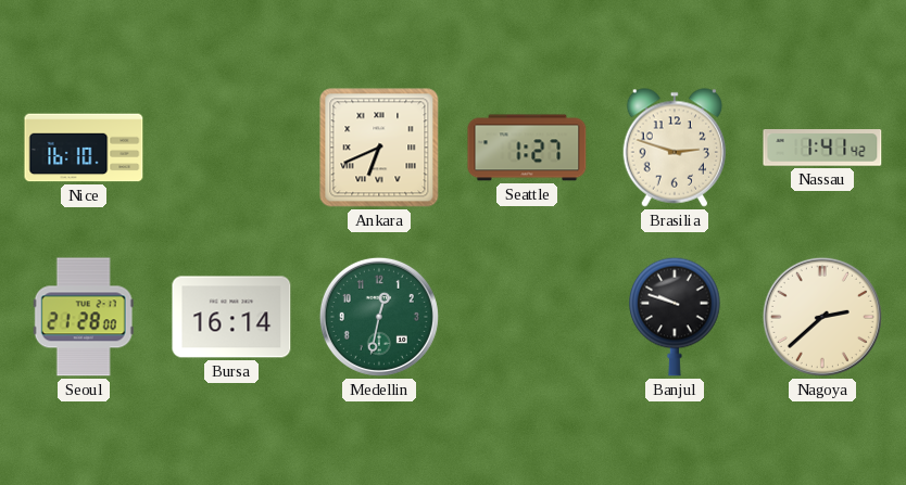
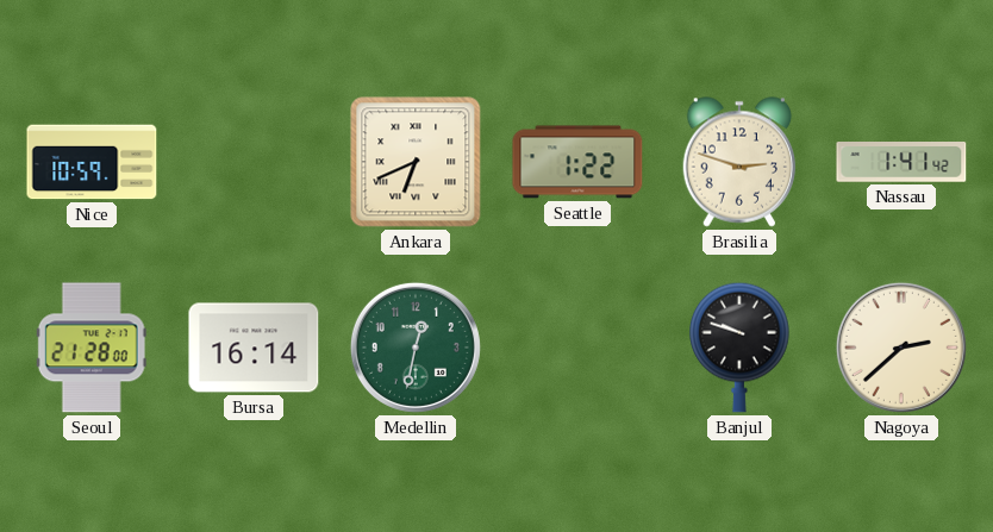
Nice: 16:10 -> 10:59
Seattle: 1:27 -> 1:22
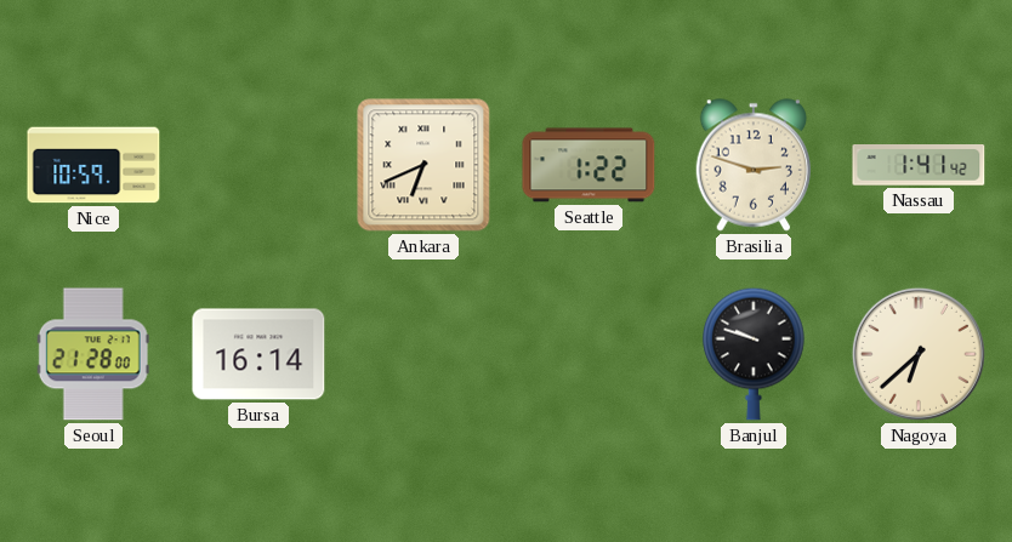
Medellin: 12:32 -> none
Nagoya: 2:38 -> 6:38
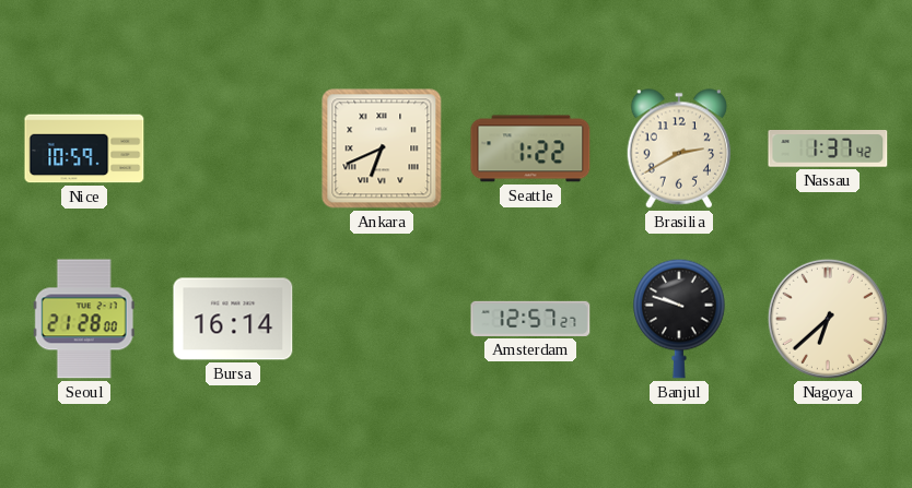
Brasilia: 2:48 -> 2:40
Nassau: 1:41 -> 1:37
Amsterdam: none -> 12:57
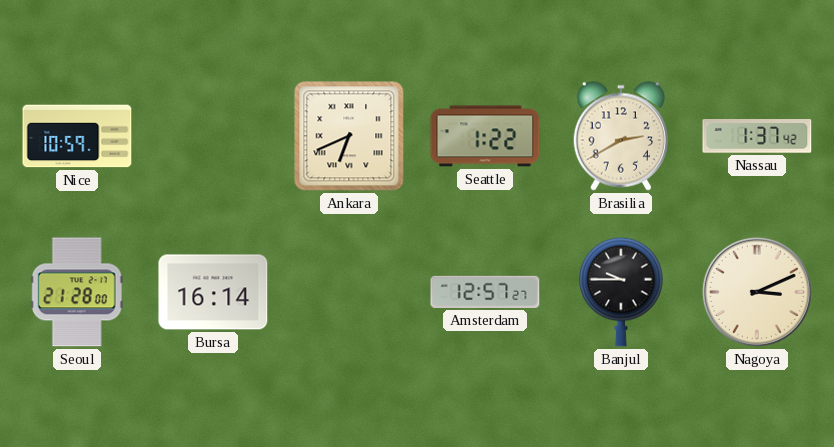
Banjul: 9:48 -> 9:45
Nagoya: 6:38 -> 3:11
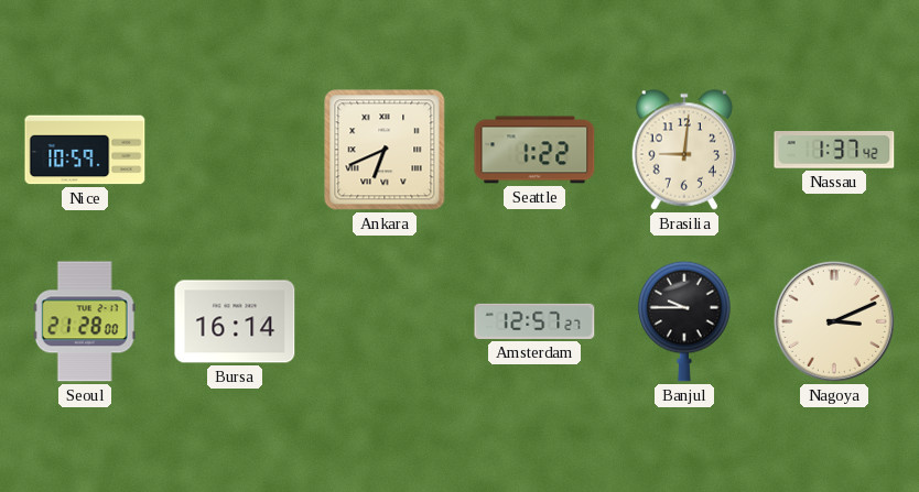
Brasilia: 2:40 -> 9:01
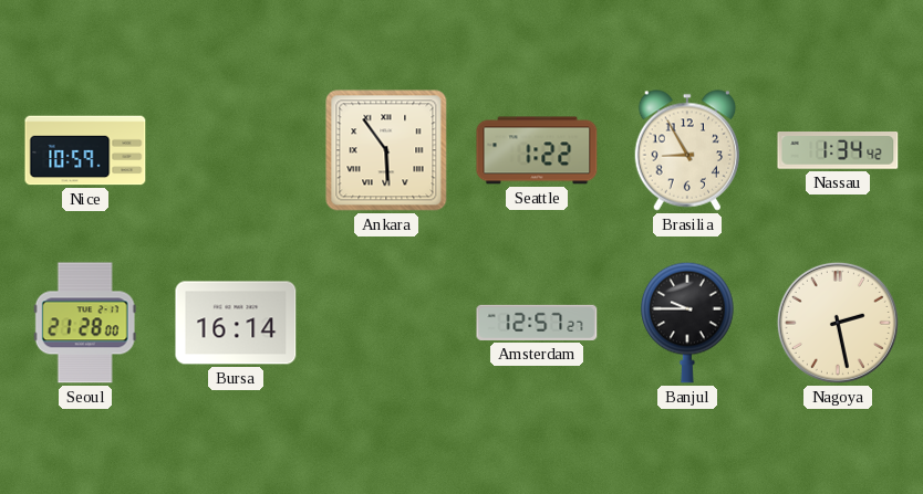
Ankara: 6:41 -> 5:54
Brasilia: 9:01 -> 8:55
Nassau: 1:37 -> 1:34
Nagoya: 3:11 -> 2:28
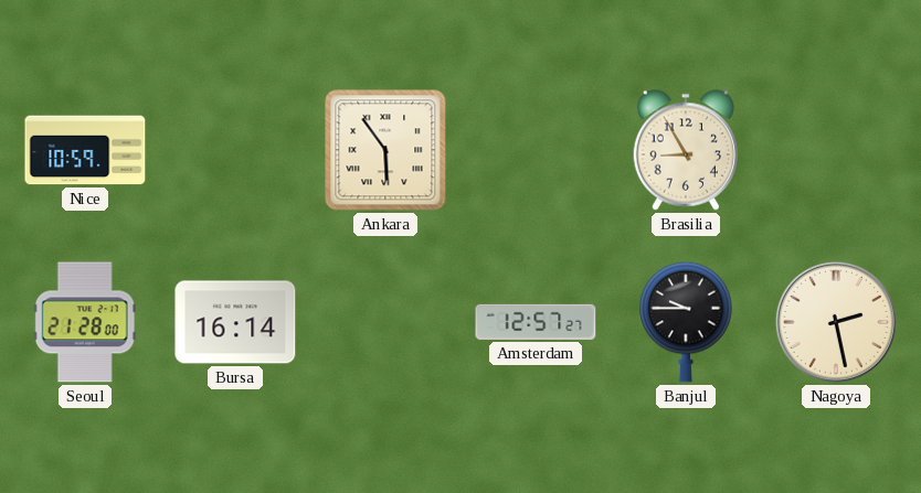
Seattle: 1:22 -> none
Nassau: 1:34 -> none
